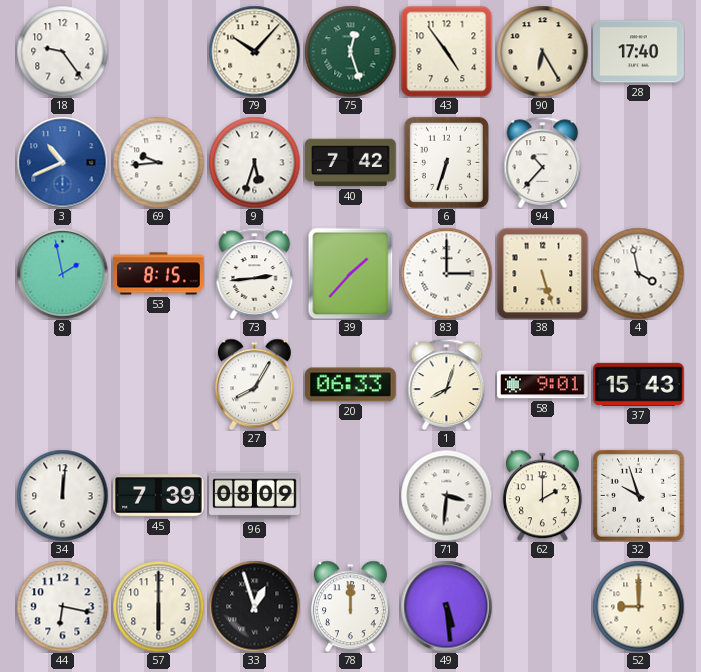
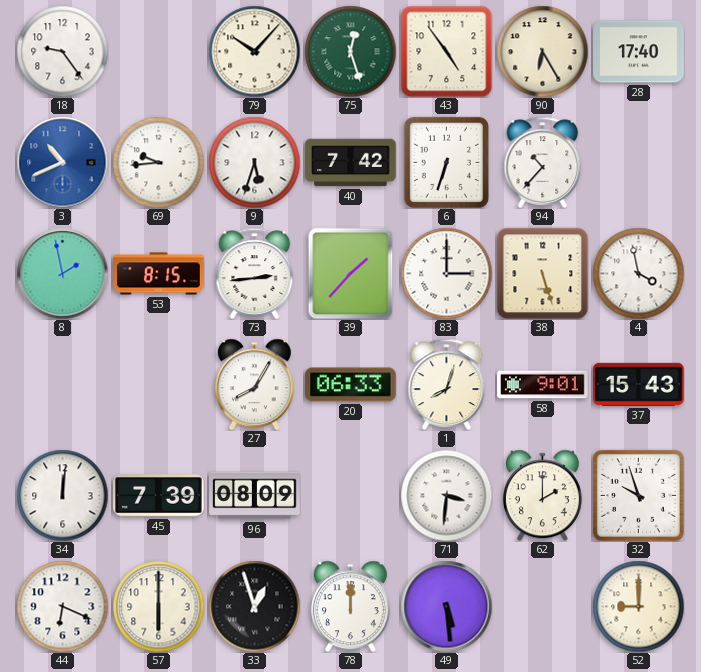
44: 6:17 -> 6:19
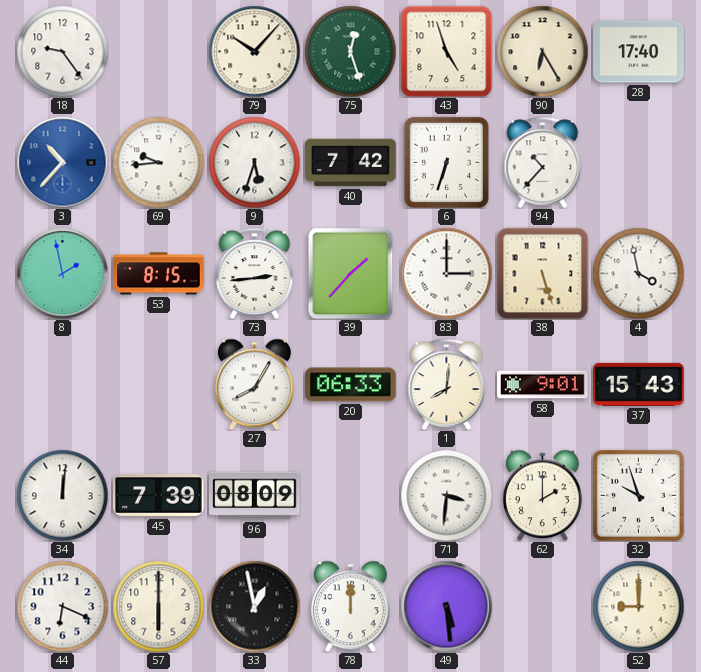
43: 4:54 -> 4:57
3: 10:41 -> 10:37
1: 8:03 -> 8:01
33: 12:57 -> 12:58
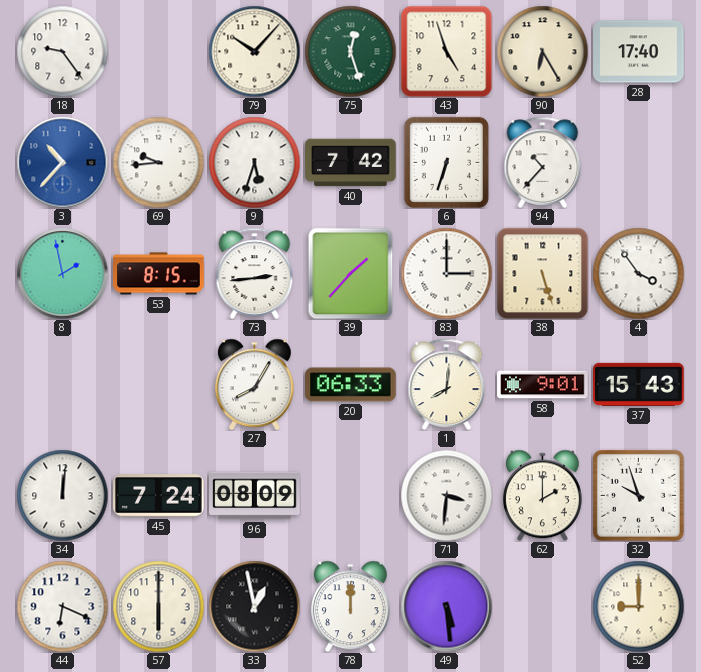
4: 3:58 -> 3:54
45: 7:39 -> 7:24
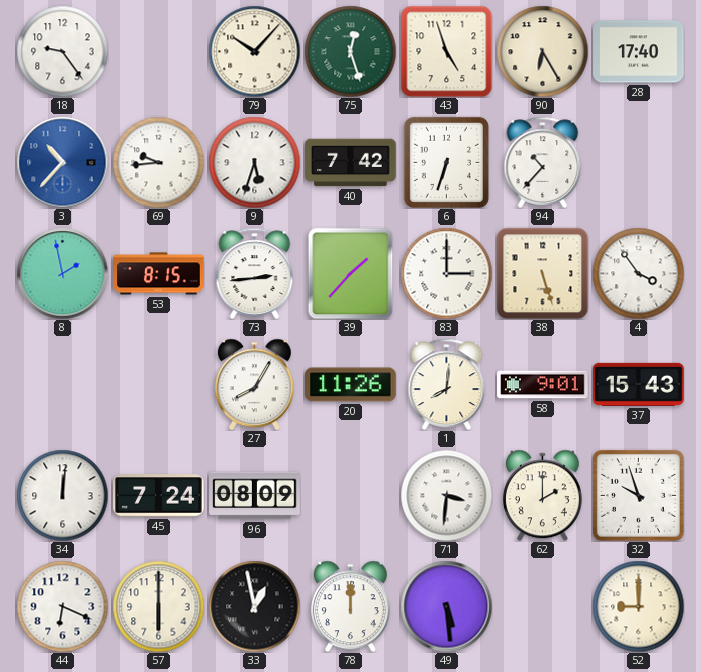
20: 06:33 -> 11:26
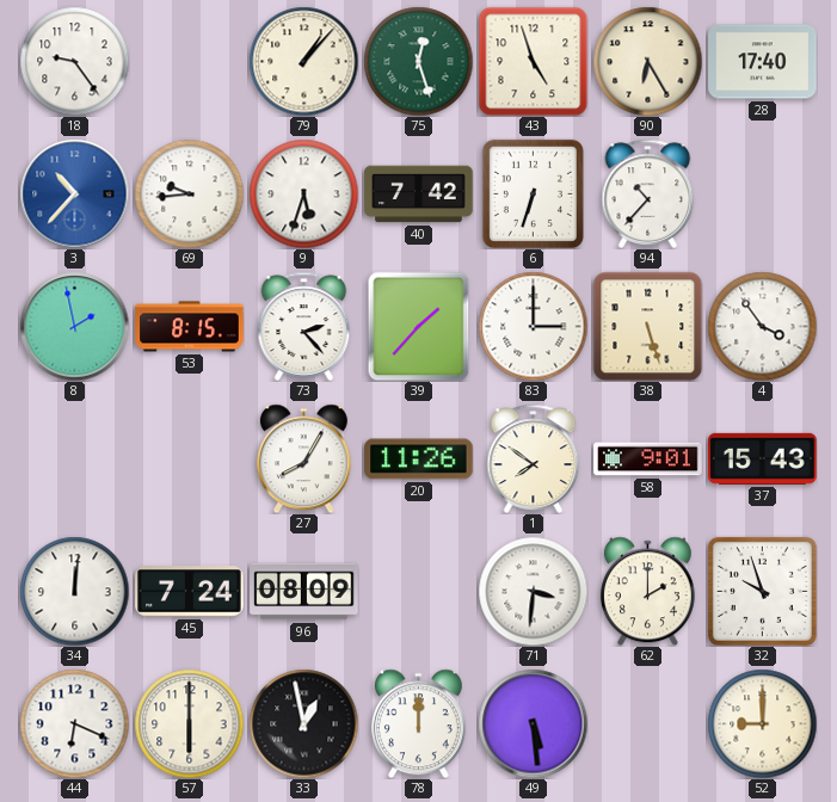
79: 10:07 -> 1:07
73: 2:44 -> 2:23
1: 8:01 -> 7:51
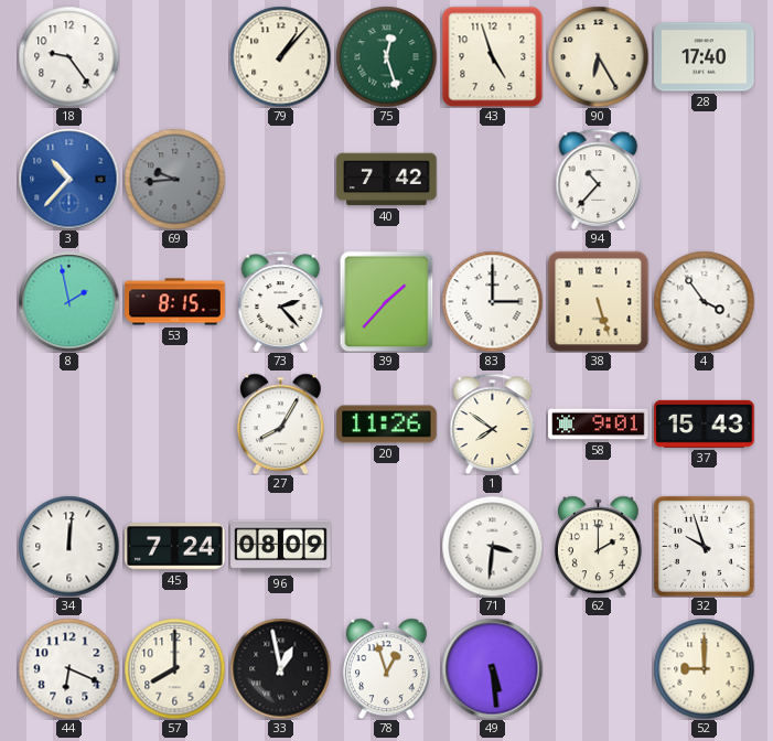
69 dial: white -> grey
9: 5:33 -> none
6: 6:33 -> none
57: 6:00 -> 8:00
78: 12:00 -> 12:57
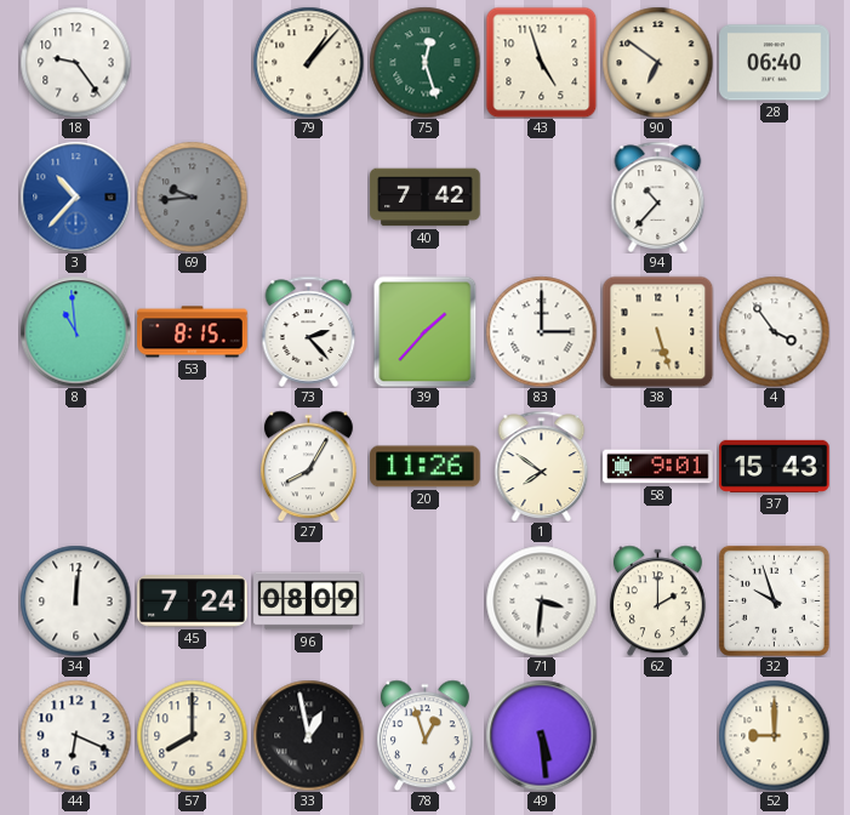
90: 6:25 -> 6:51
28: 17:40 -> 06:40
8: 1:58 -> 10:59
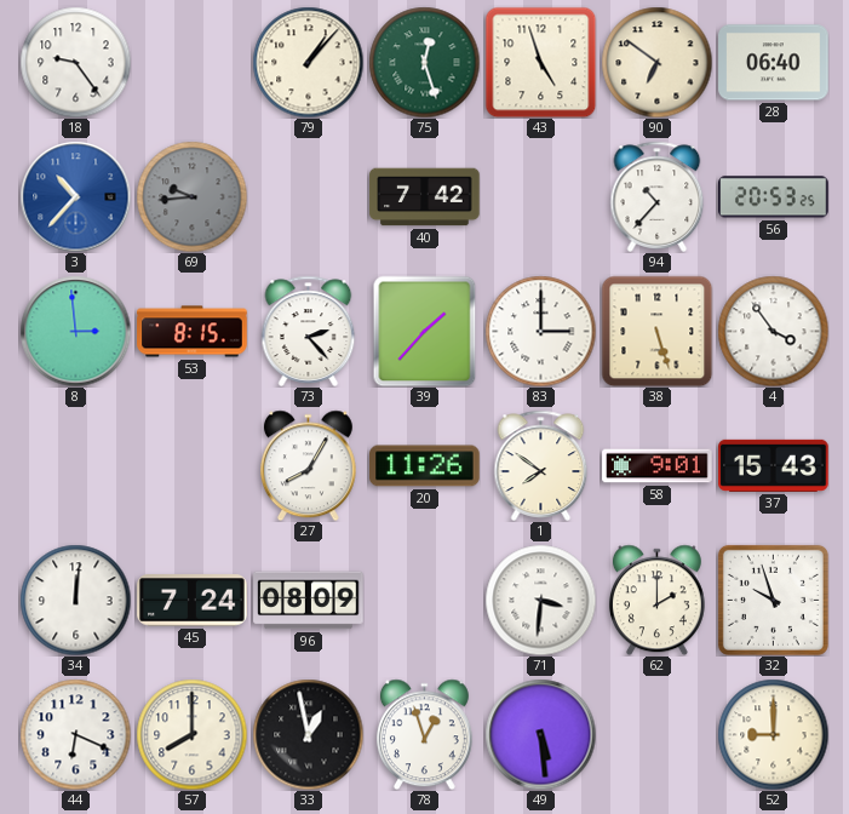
56: none -> 20:53
8: 10:59 -> 2:59
